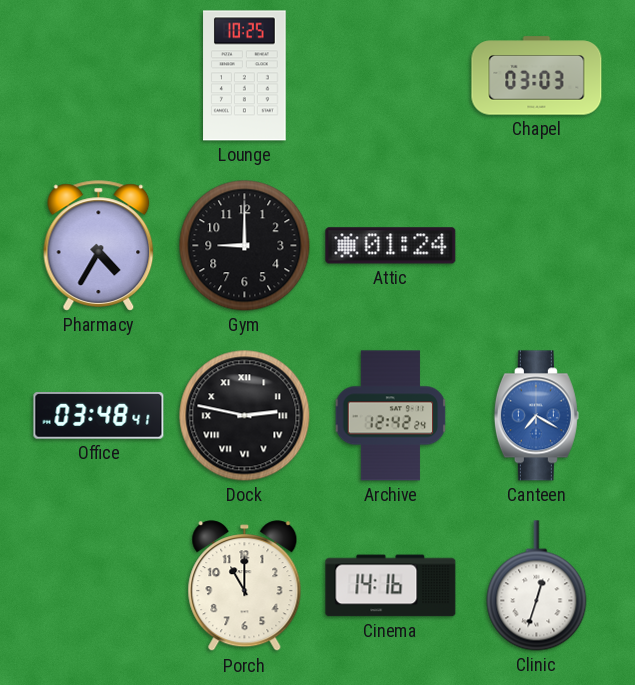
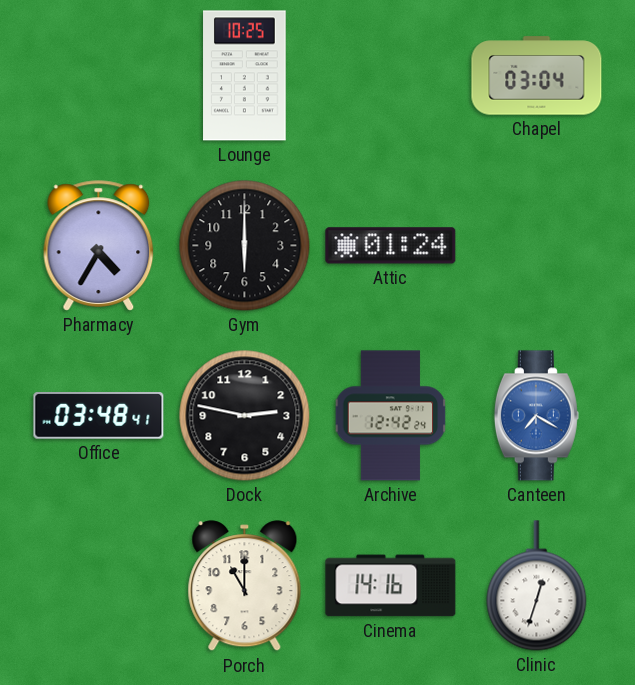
Chapel: 03:03 -> 03:04
Gym: 9:00 -> 6:00
Dock numerals: Roman -> Arabic
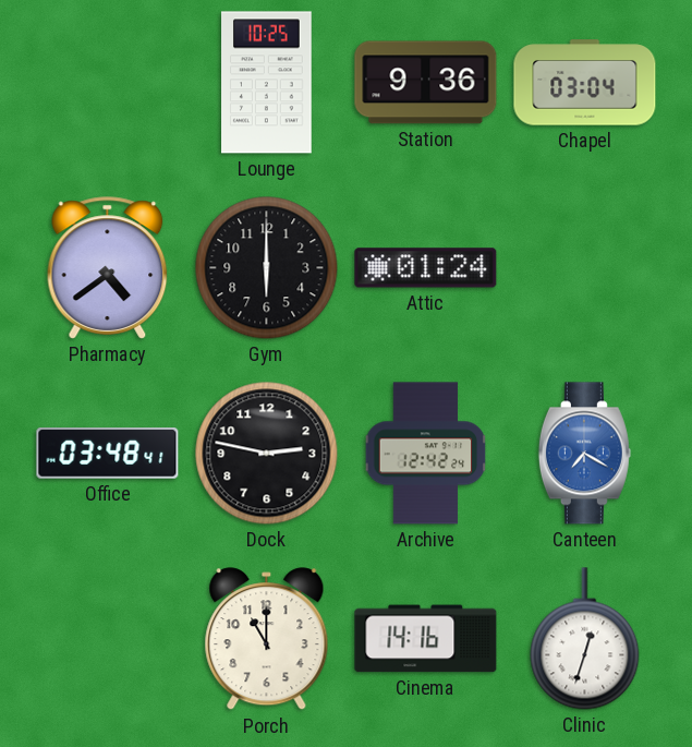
Station: none -> 9:36
Pharmacy: 4:35 -> 4:39
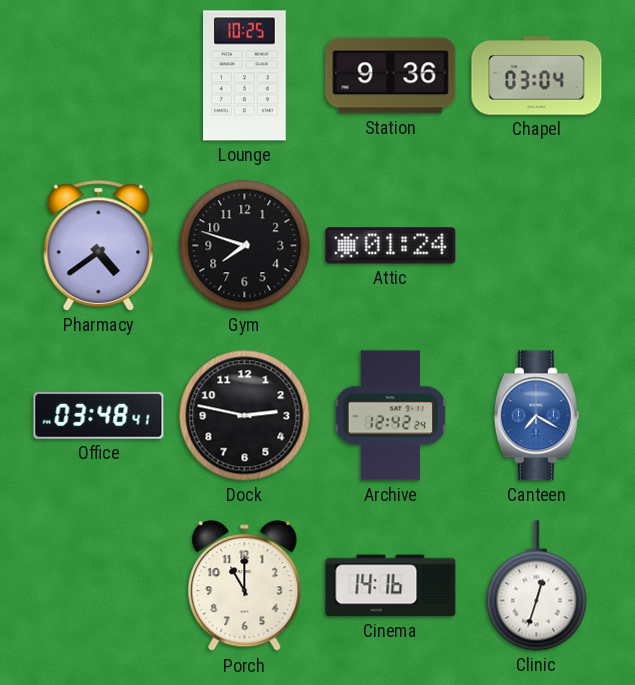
Gym: 6:00 -> 7:48
